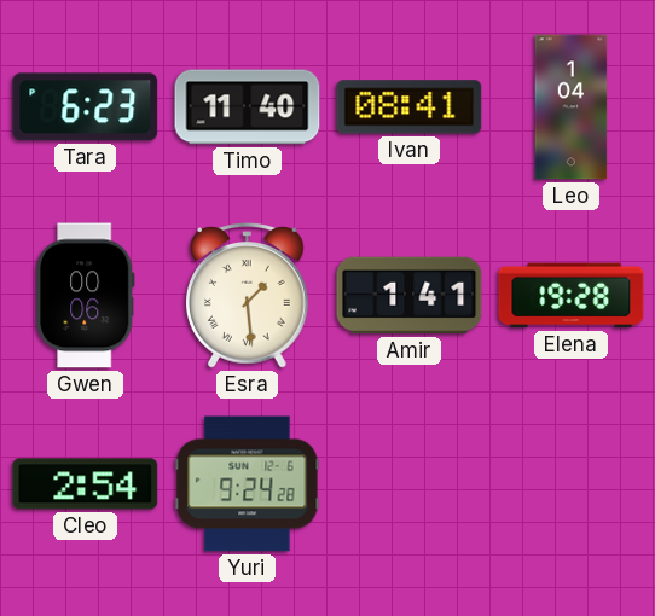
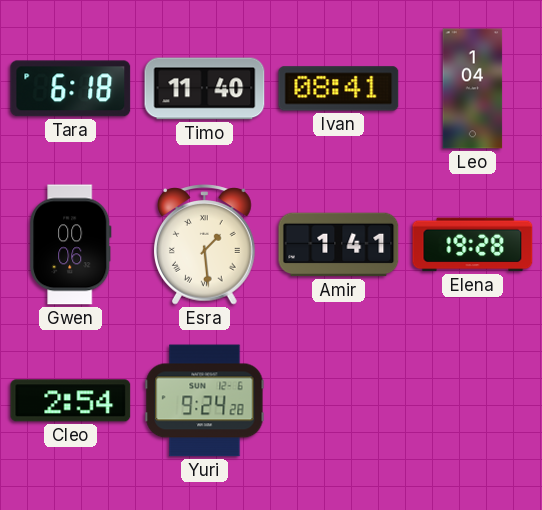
Tara: 6:23 -> 6:18
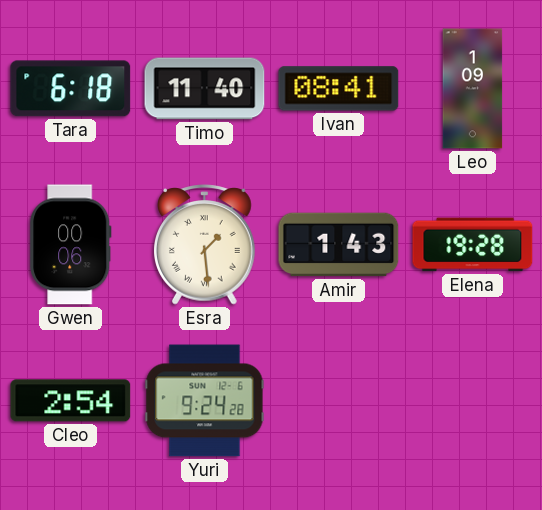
Leo: 1:04 -> 1:09
Amir: 1:41 -> 1:43
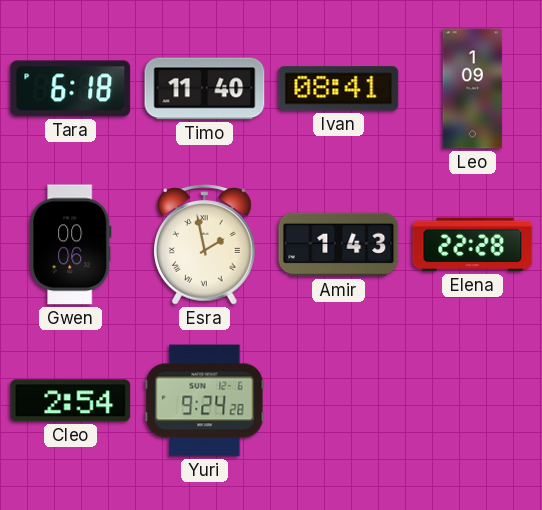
Esra: 1:29 -> 1:58
Elena: 19:28 -> 22:28
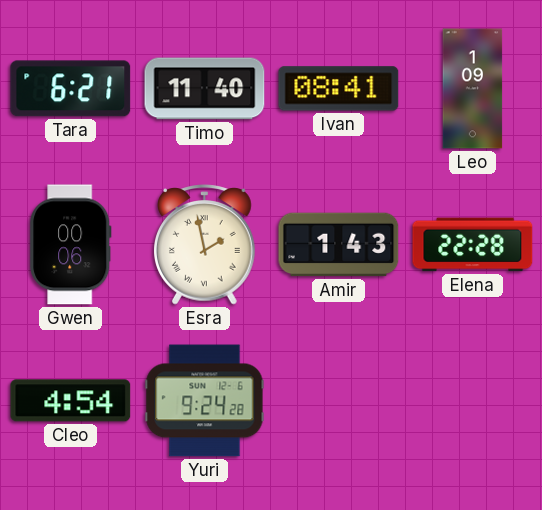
Tara: 6:18 -> 6:21
Cleo: 2:54 -> 4:54
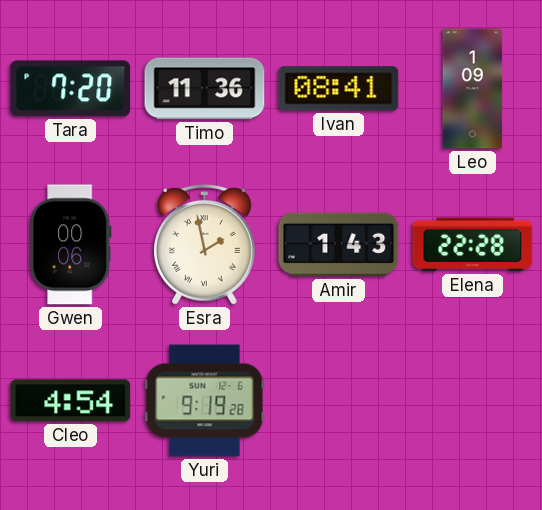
Tara: 6:21 -> 7:20
Timo: 11:40 -> 11:36
Yuri: 9:24 -> 9:19
